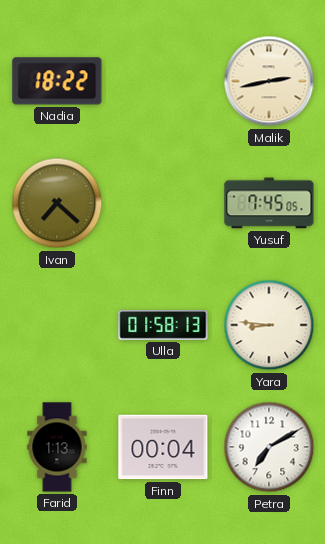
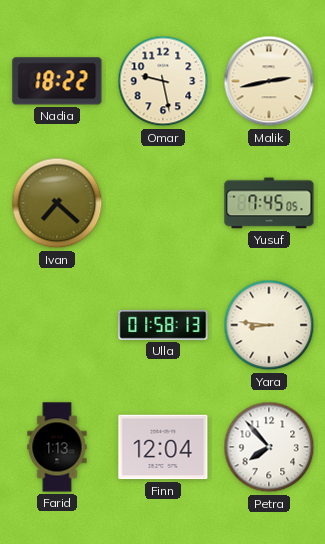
Omar: none -> 9:28
Finn: 00:04 -> 12:04
Petra: 7:10 -> 7:53
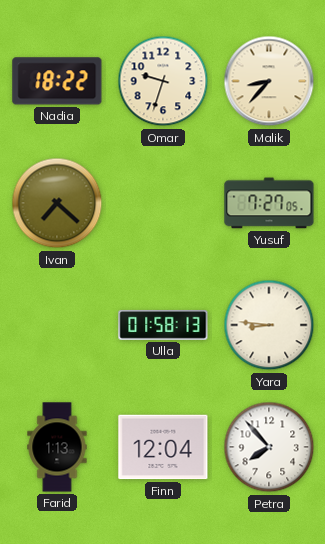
Omar: 9:28 -> 9:33
Malik: 2:43 -> 8:37
Yusuf: 7:45 -> 7:27
